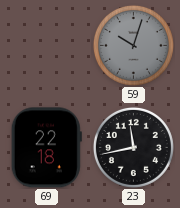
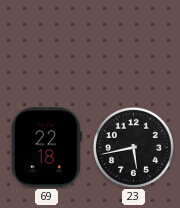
59: 10:03 -> none
23: 11:43 -> 5:43
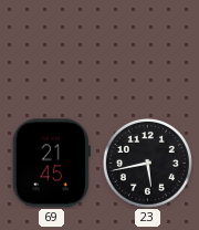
69: 22:18 -> 21:45
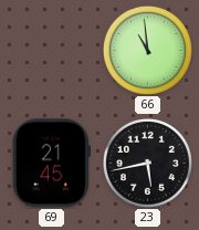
66: none -> 10:59
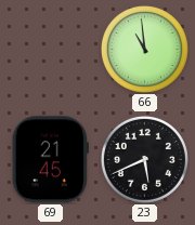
23: 5:43 -> 5:41
